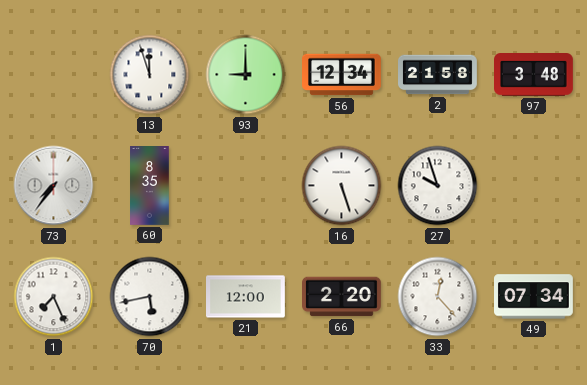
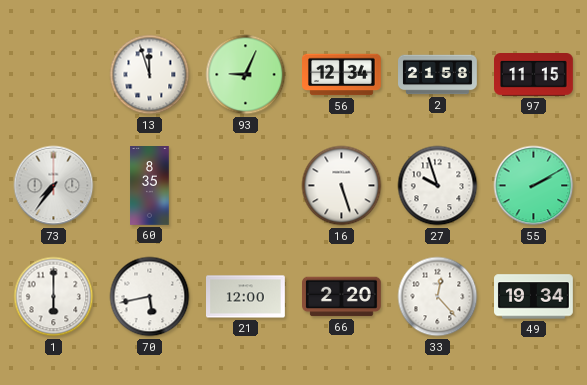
93: 9:00 -> 9:04
97: 3:48 -> 11:15
55: none -> 2:10
1: 7:26 -> 6:00
49: 07:34 -> 19:34
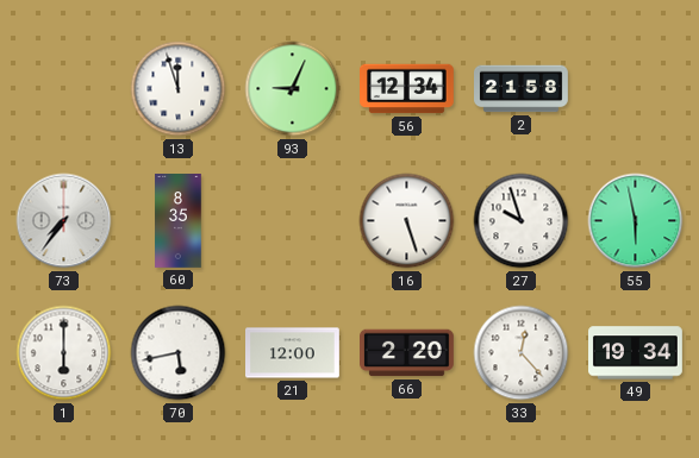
97: 11:15 -> none
55: 2:10 -> 5:58
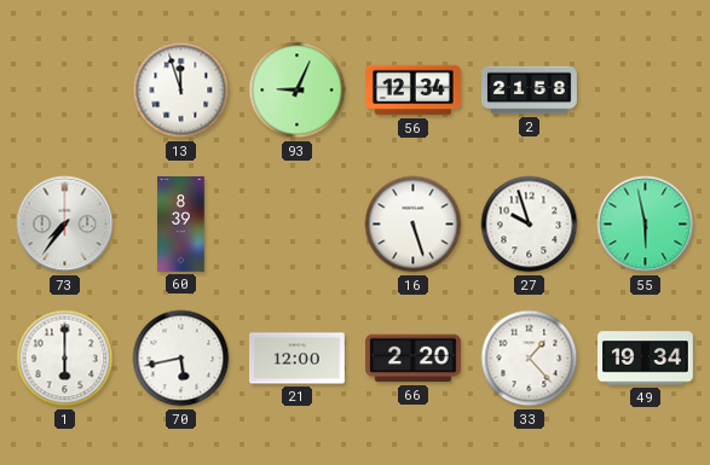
60: 8:35 -> 8:39
33: 12:23 -> 1:23
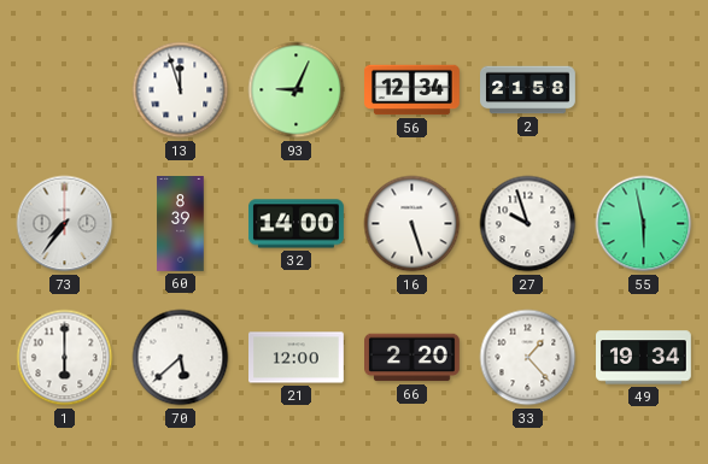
32: none -> 14:00
70: 5:43 -> 5:38
